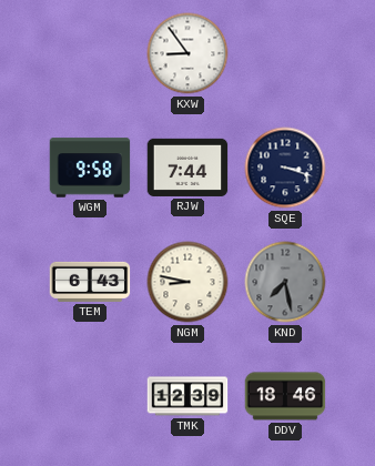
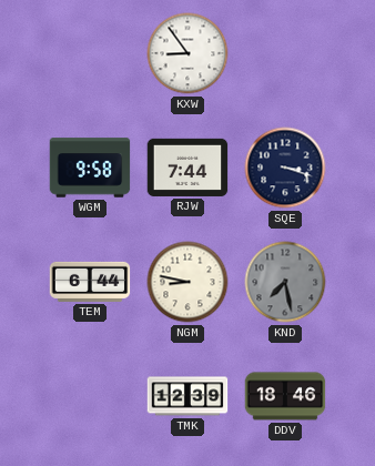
TEM: 6:43 -> 6:44
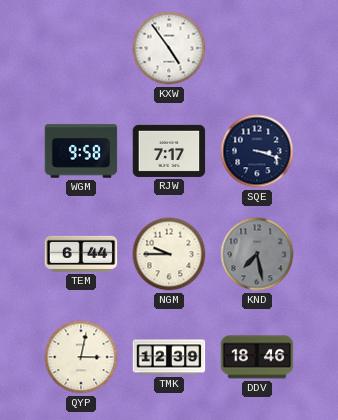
KXW: 8:54 -> 4:54
RJW: 7:44 -> 7:17
NGM: 8:47 -> 9:45
QYP: none -> 3:02
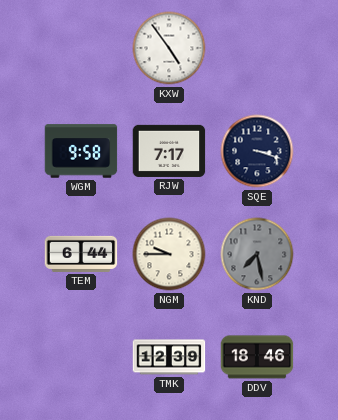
QYP: 3:02 -> none
